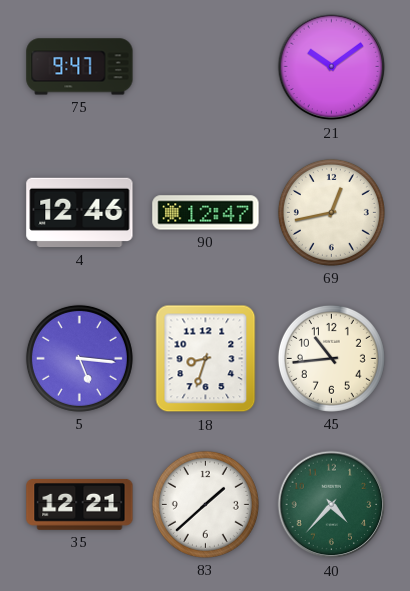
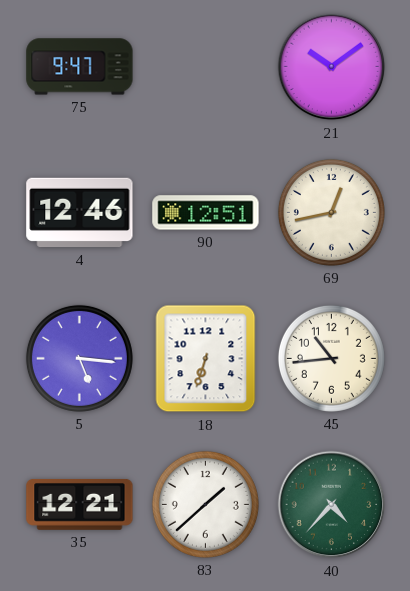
90: 12:47 -> 12:51
18: 8:33 -> 6:33
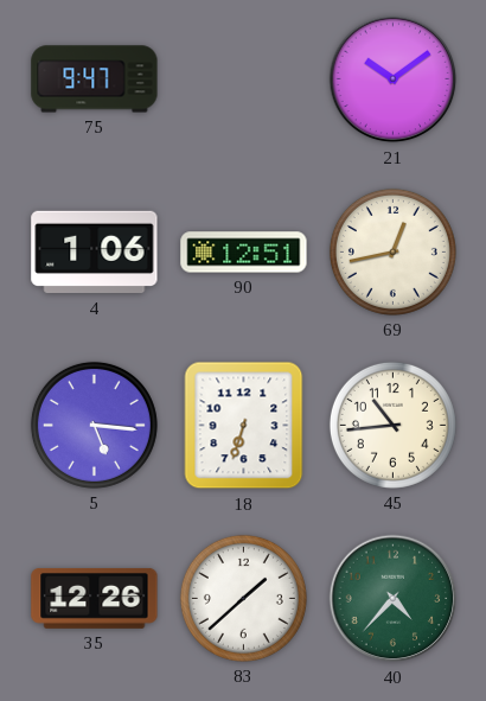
4: 12:46 -> 1:06
35: 12:21 -> 12:26
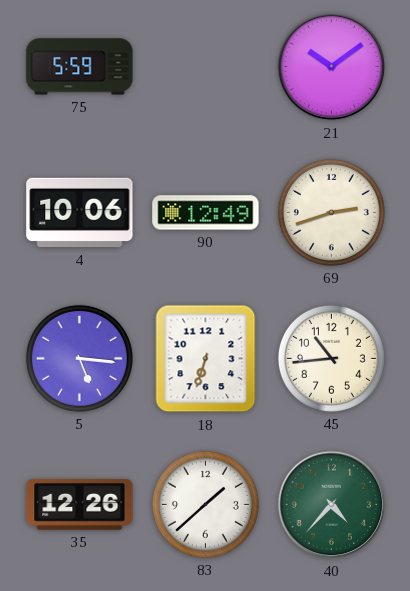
75: 9:47 -> 5:59
4: 1:06 -> 10:06
90: 12:51 -> 12:49
69: 12:43 -> 2:42
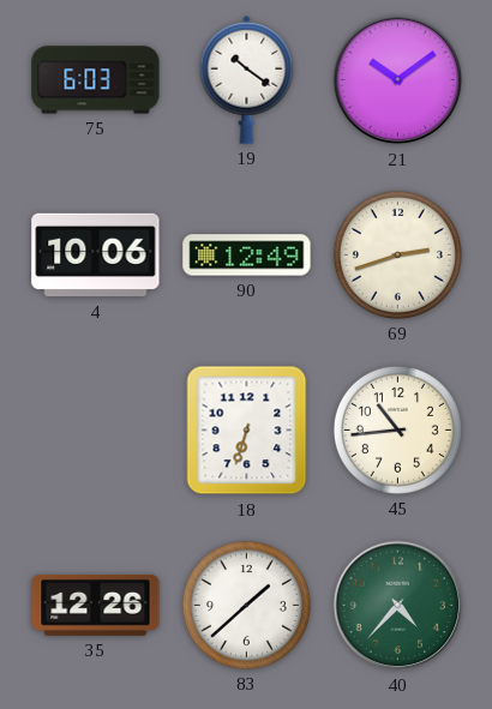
75: 5:59 -> 6:03
19: none -> 10:21
5: 5:16 -> none
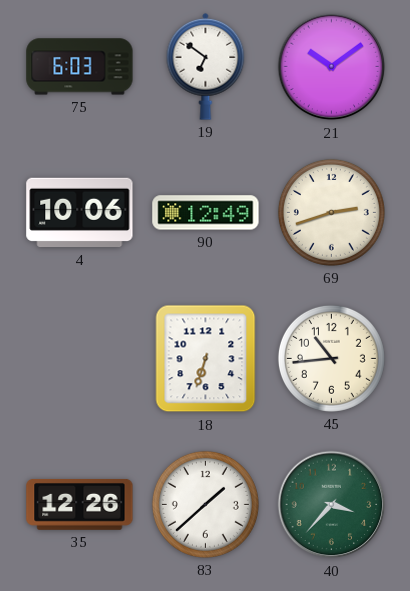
19: 10:21 -> 6:51
40: 4:37 -> 3:37
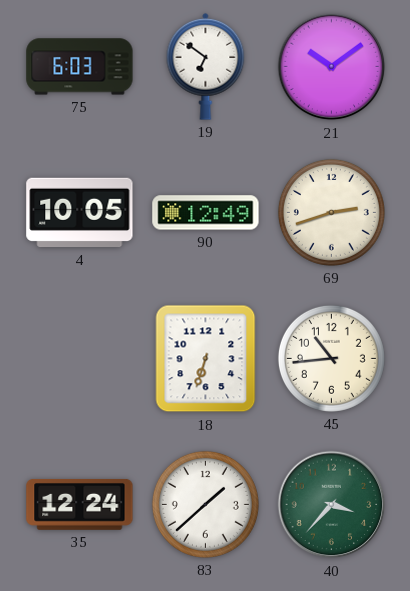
4: 10:06 -> 10:05
35: 12:26 -> 12:24
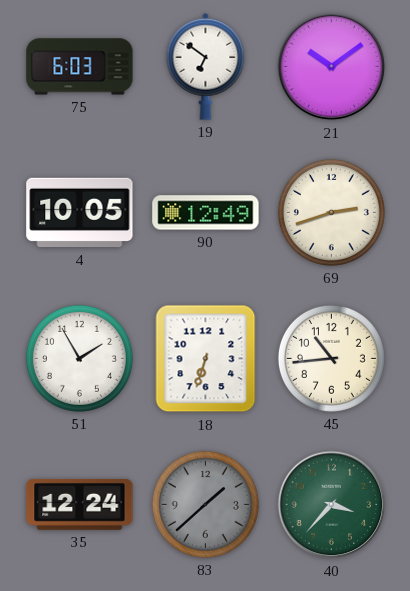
51: none -> 1:55
83 dial: white -> grey
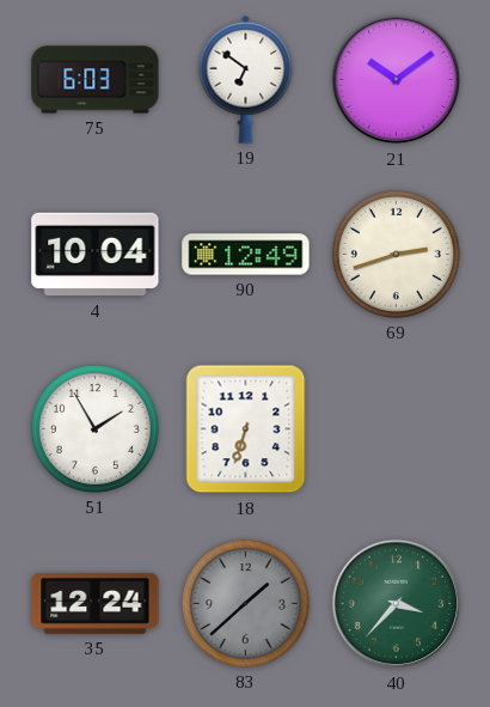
4: 10:05 -> 10:04
45: 10:44 -> none
